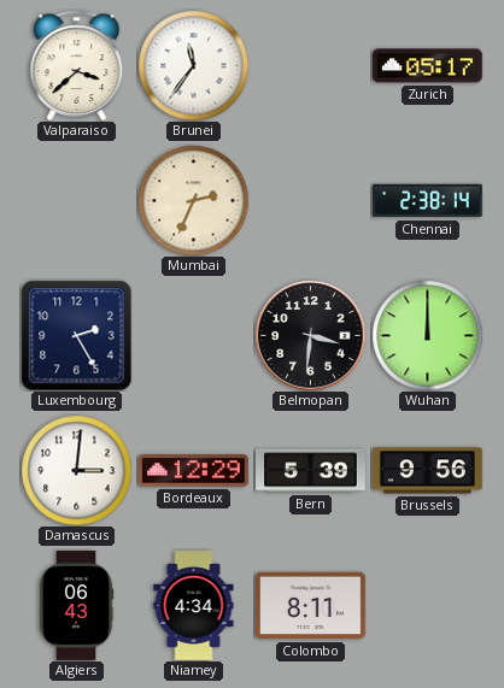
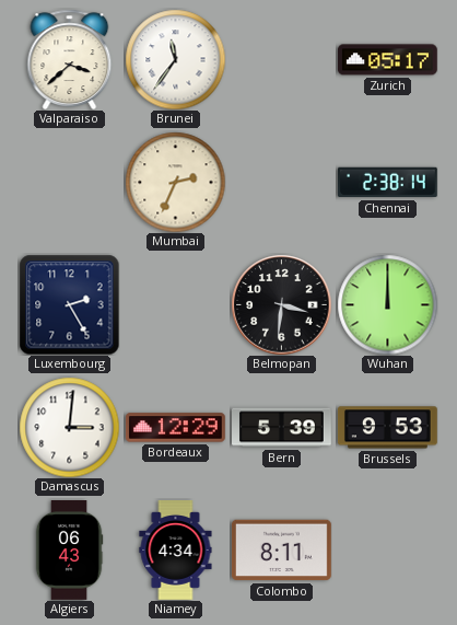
Brussels: 9:56 -> 9:53
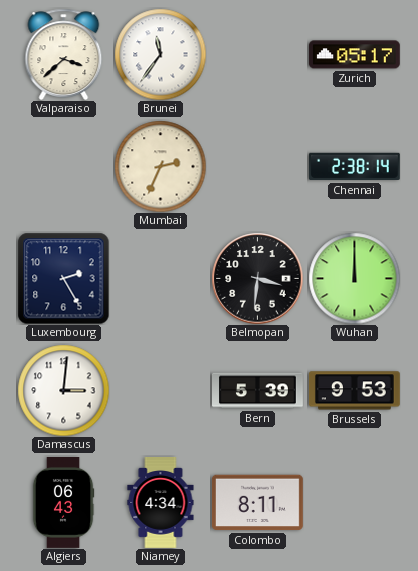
Bordeaux: 12:29 -> none
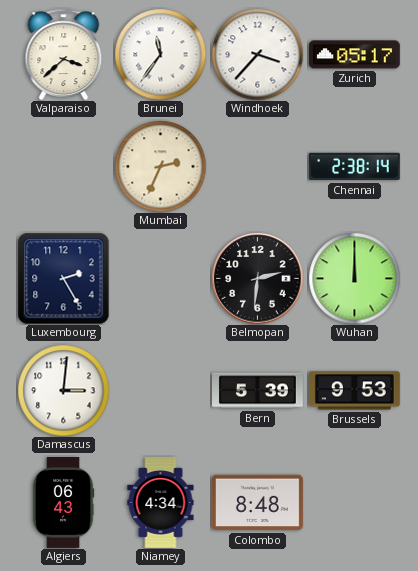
Windhoek: none -> 3:37
Belmopan: 3:31 -> 2:31
Colombo: 8:11 -> 8:48
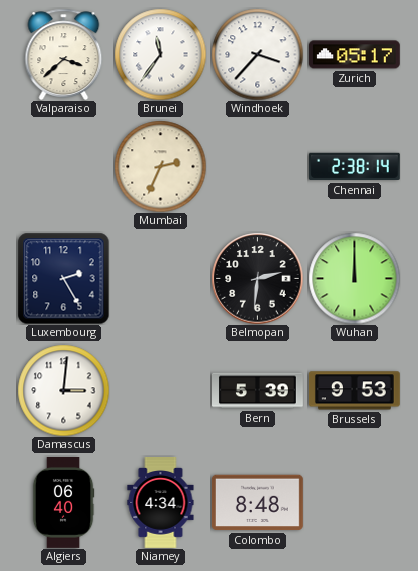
Algiers: 06:43 -> 06:40
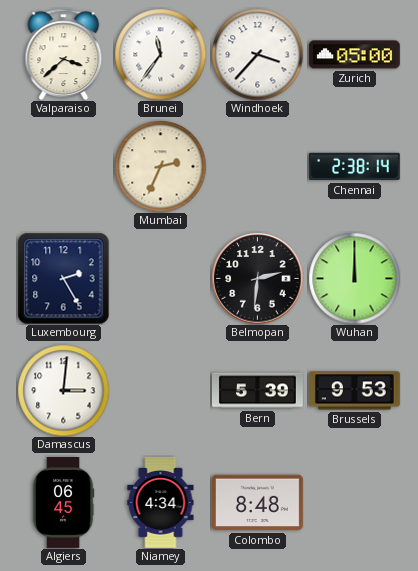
Zurich: 05:17 -> 05:00
Algiers: 06:40 -> 06:45
